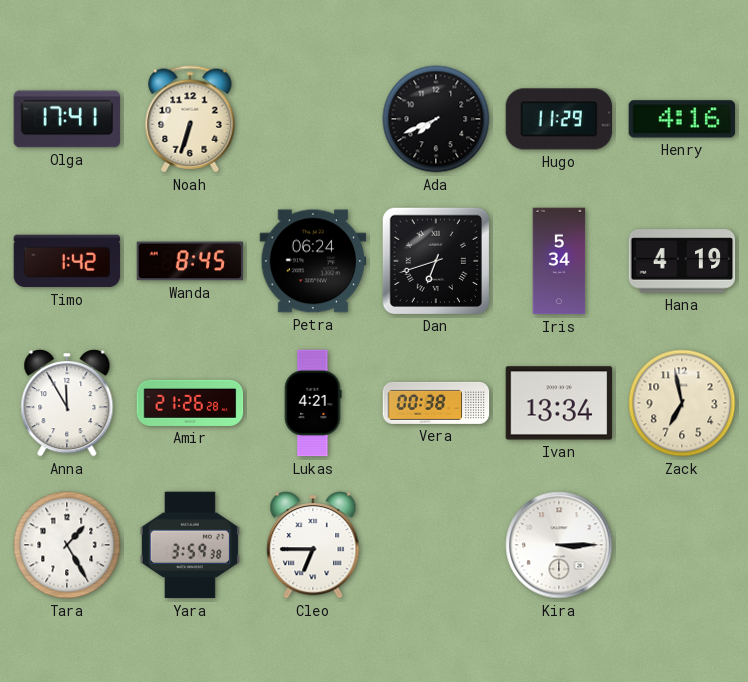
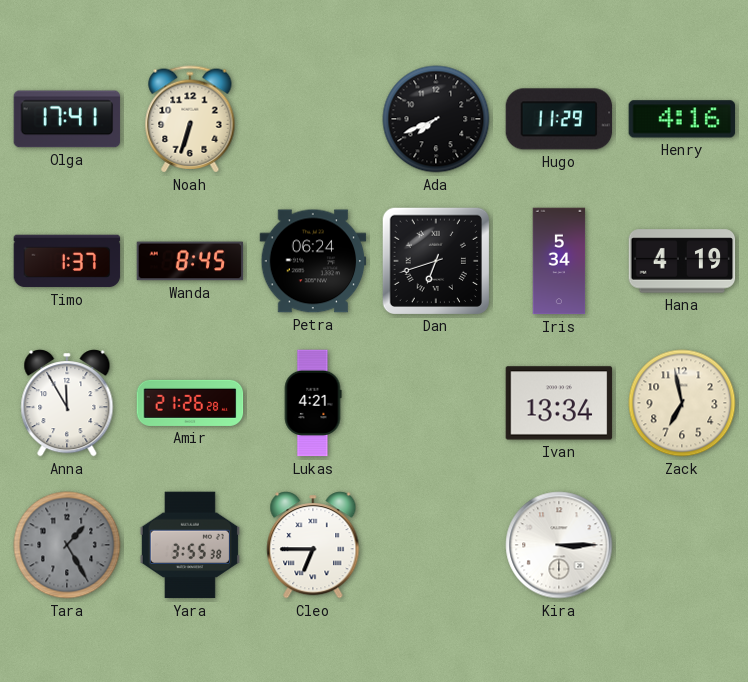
Timo: 1:42 -> 1:37
Vera: 00:38 -> none
Tara dial: white -> grey
Yara: 3:59 -> 3:55
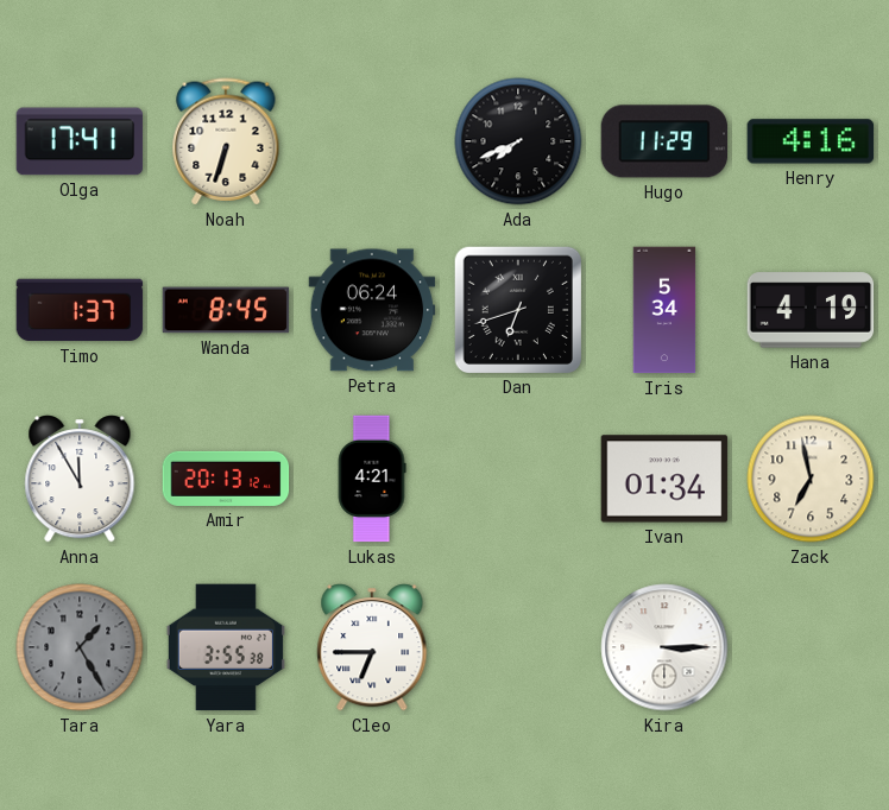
Amir: 21:26 -> 20:13
Ivan: 13:34 -> 01:34
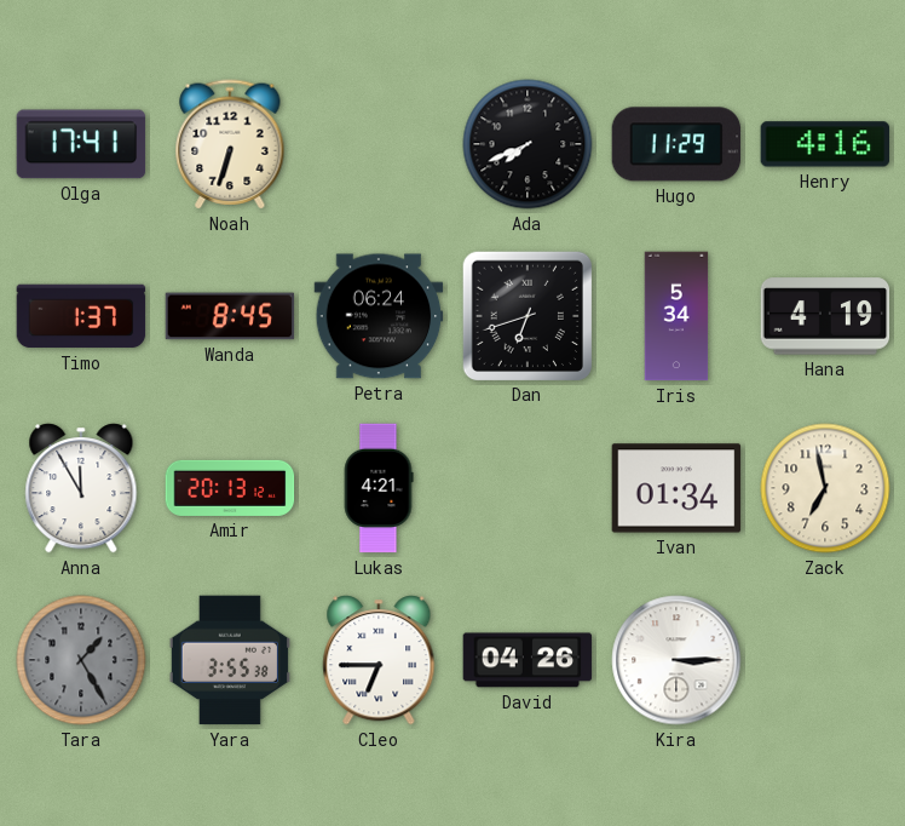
David: none -> 04:26
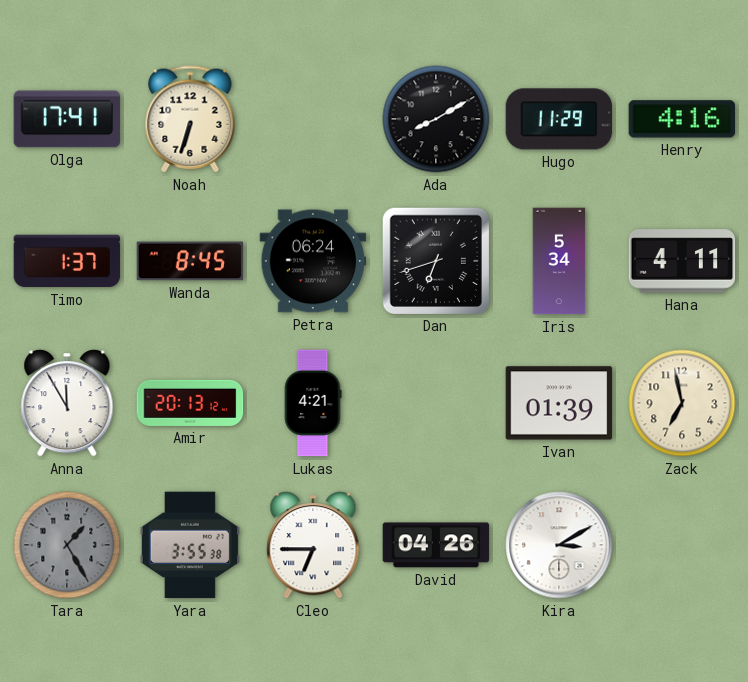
Ada: 7:41 -> 8:10
Hana: 4:19 -> 4:11
Ivan: 01:34 -> 01:39
Kira: 3:15 -> 3:10
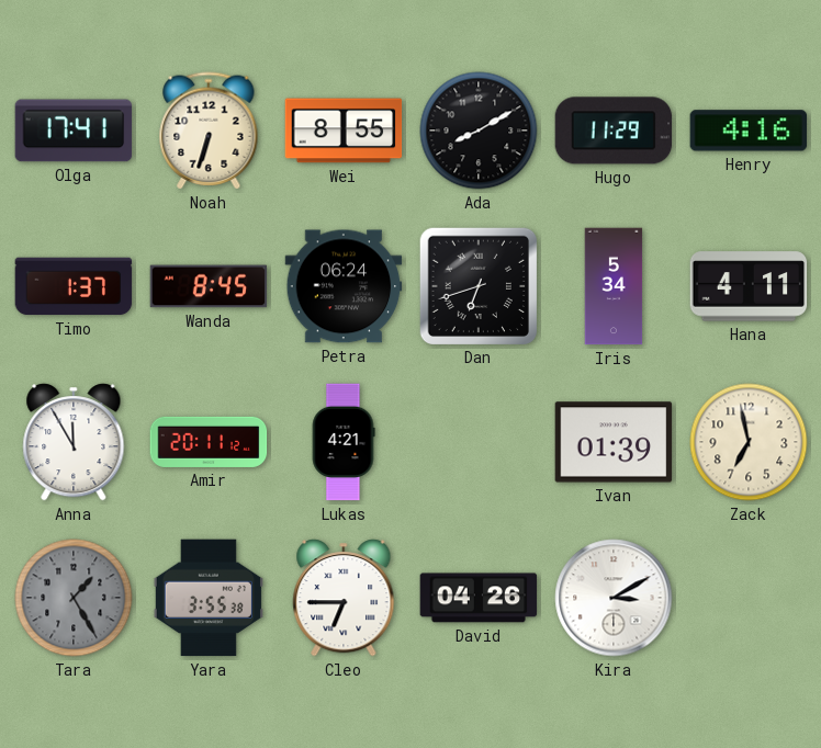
Wei: none -> 8:55
Amir: 20:13 -> 20:11
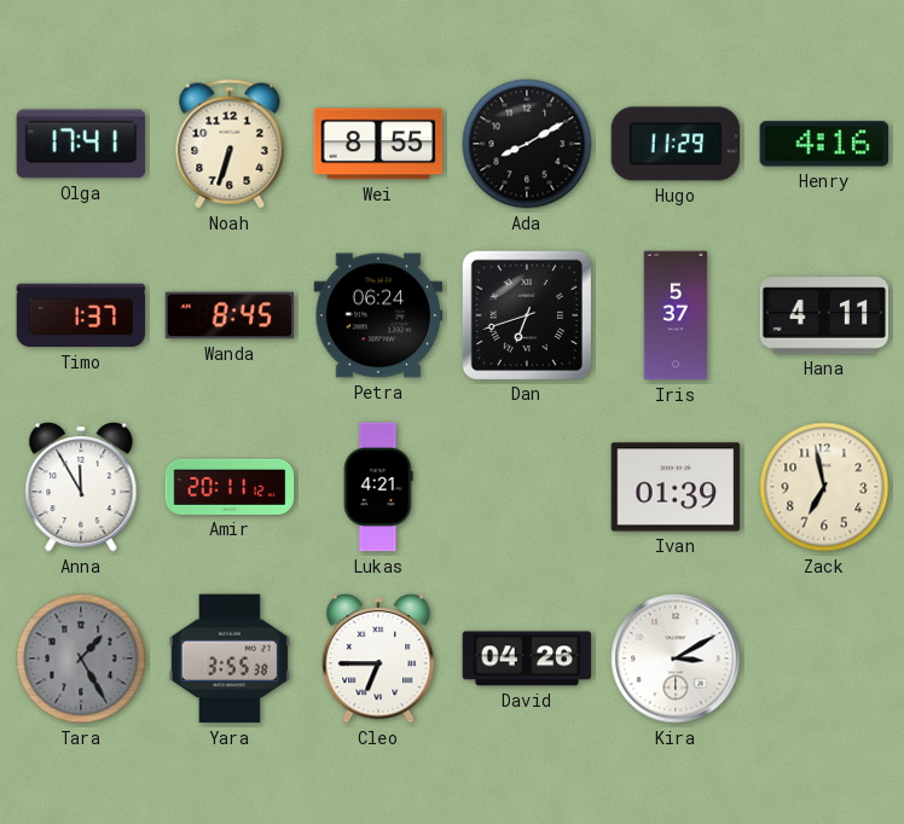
Iris: 5:34 -> 5:37
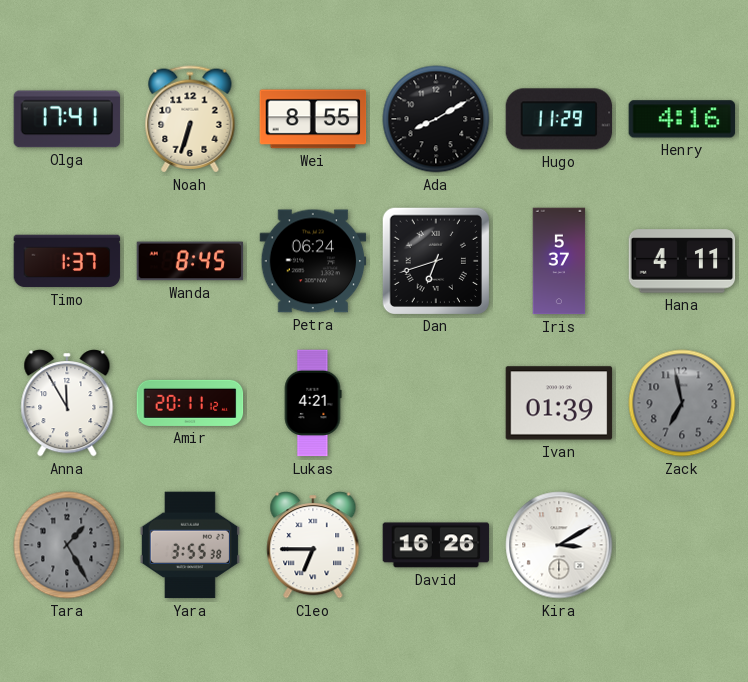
Zack dial: cream -> grey
David: 04:26 -> 16:26
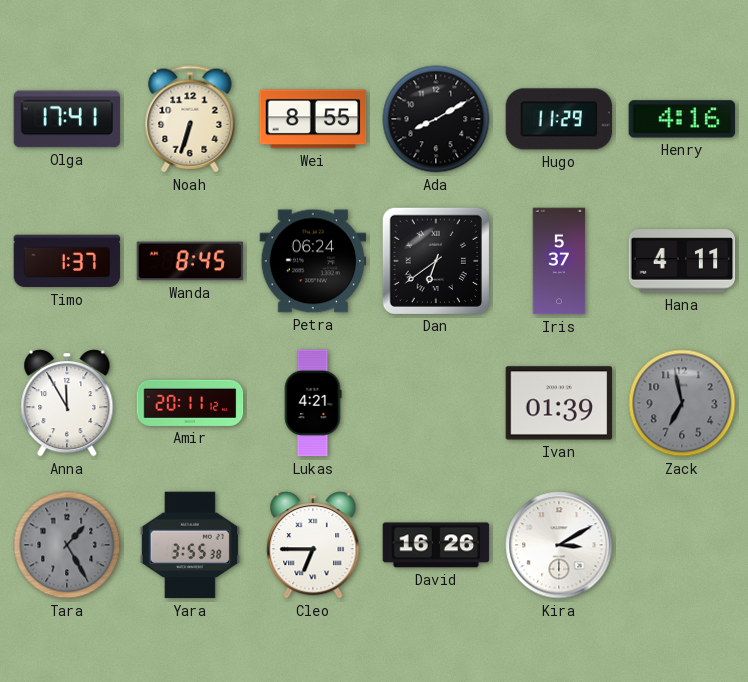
Dan: 6:42 -> 6:39
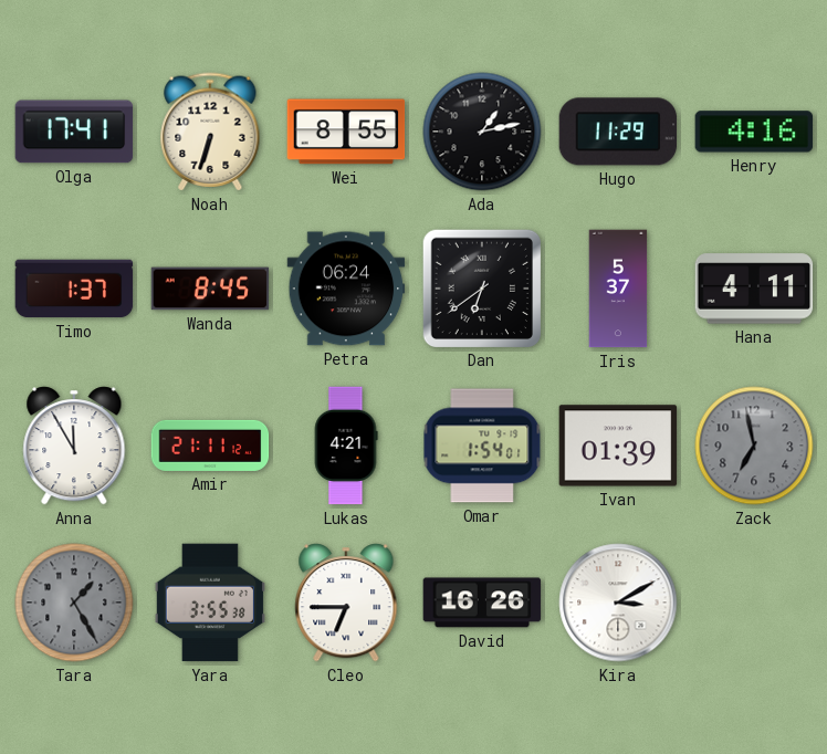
Ada: 8:10 -> 1:13
Amir: 20:11 -> 21:11
Omar: none -> 1:54
